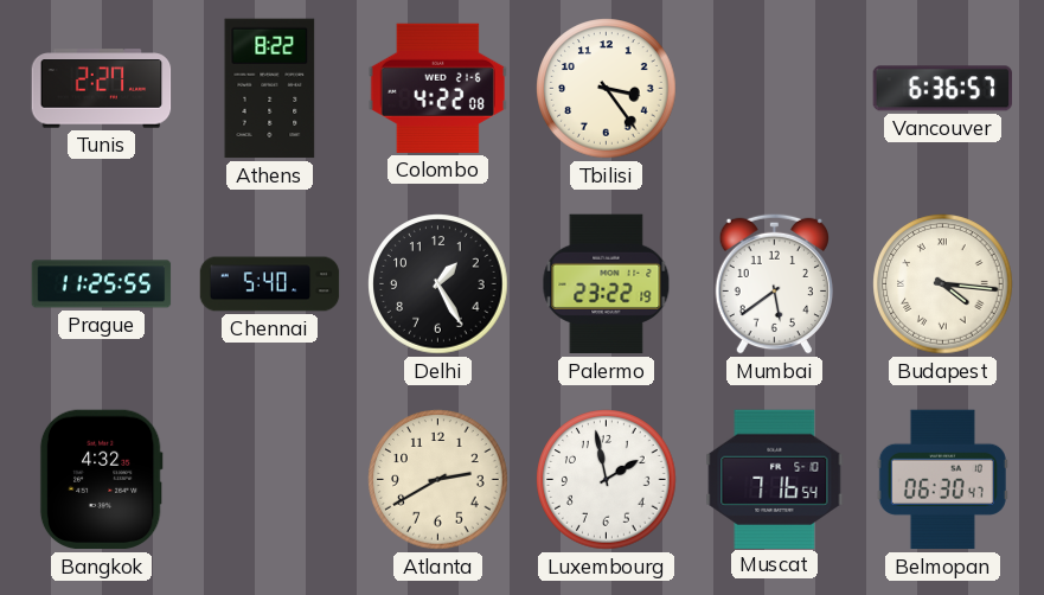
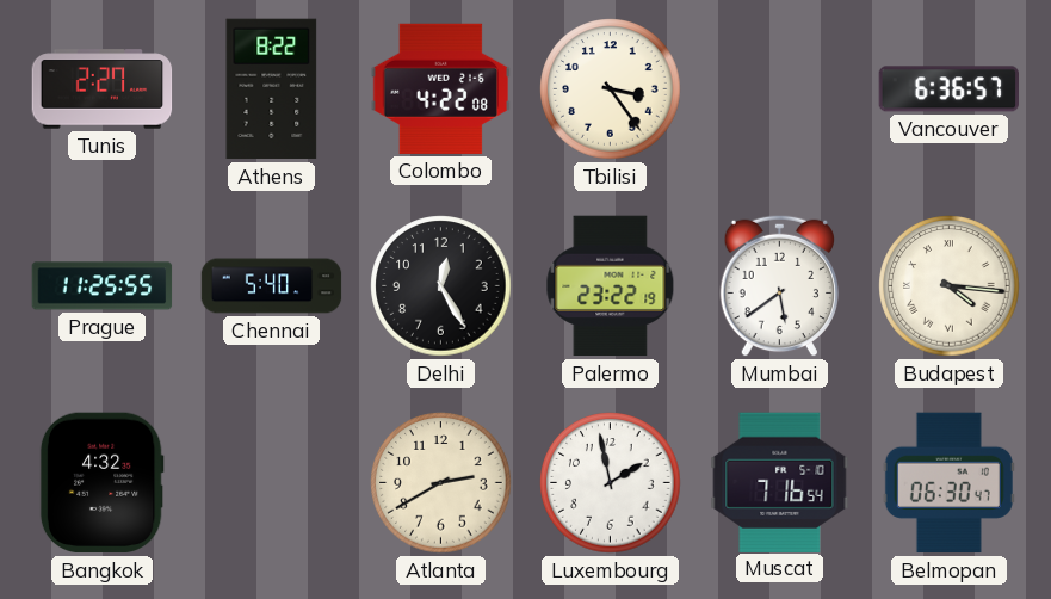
Delhi: 1:25 -> 12:25
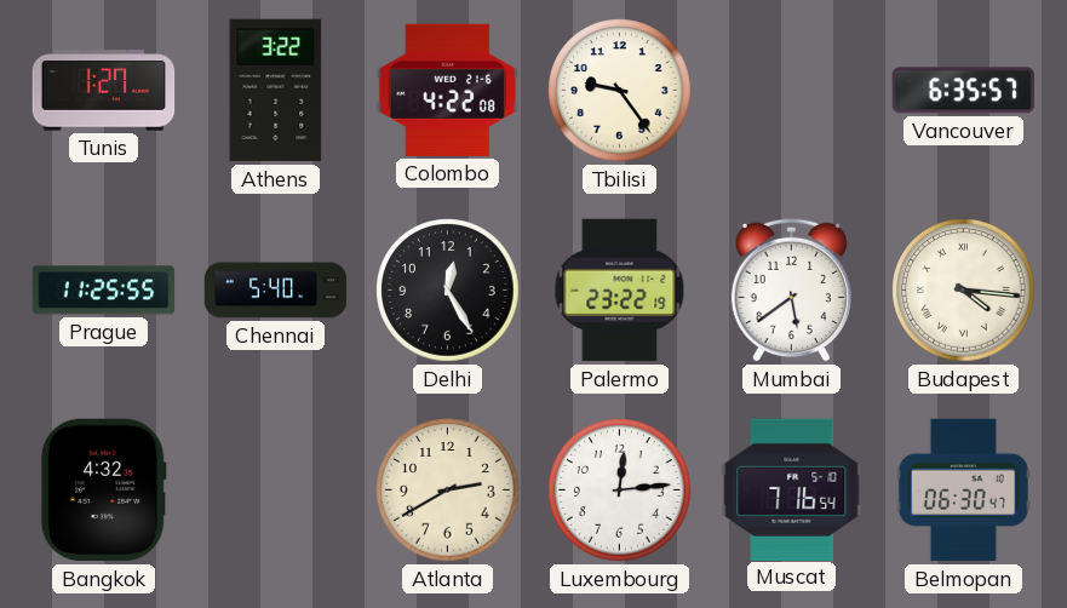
Tunis: 2:27 -> 1:27
Athens: 8:22 -> 3:22
Tbilisi: 3:24 -> 9:24
Vancouver: 6:36 -> 6:35
Luxembourg: 1:58 -> 12:14
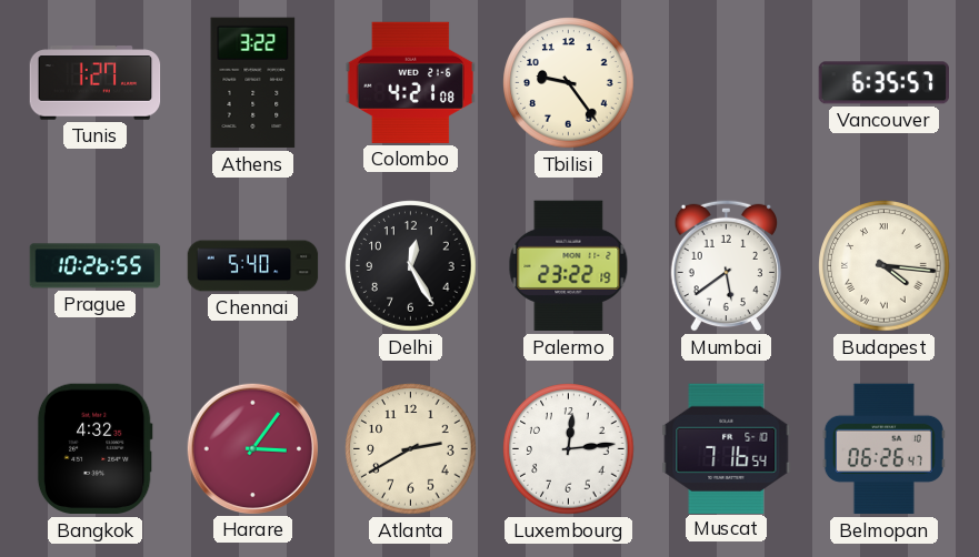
Colombo: 4:22 -> 4:21
Prague: 11:25 -> 10:26
Harare: none -> 3:06
Belmopan: 06:30 -> 06:26
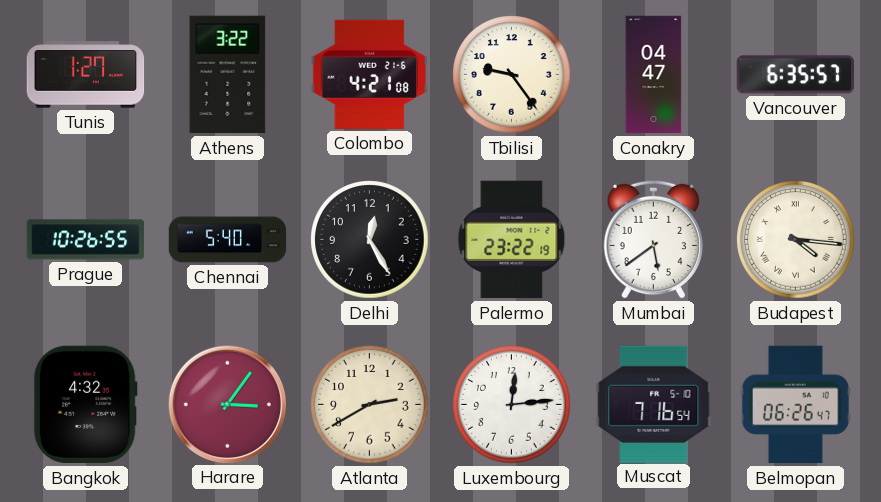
Conakry: none -> 04:47
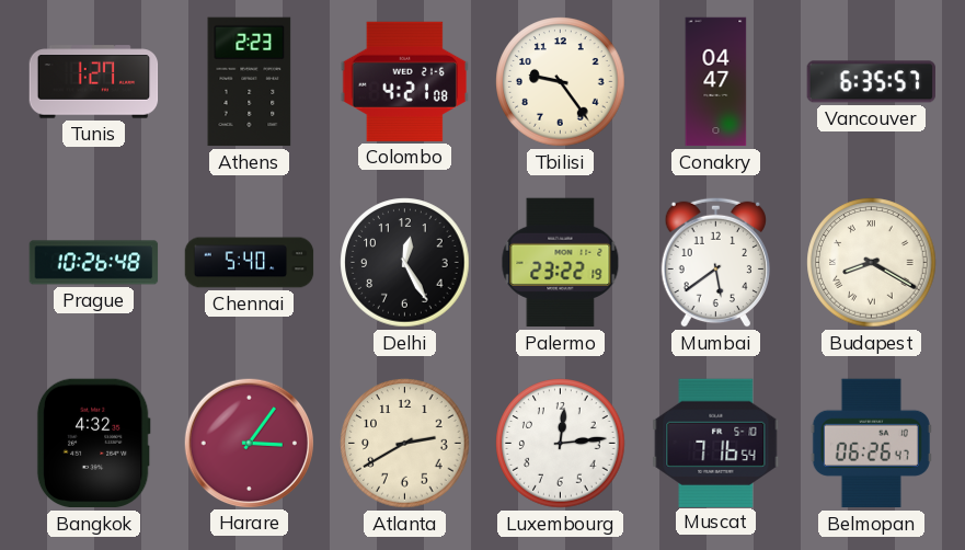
Athens: 3:22 -> 2:23
Prague: 10:26:55 -> 10:26:48
Budapest: 4:16 -> 8:20
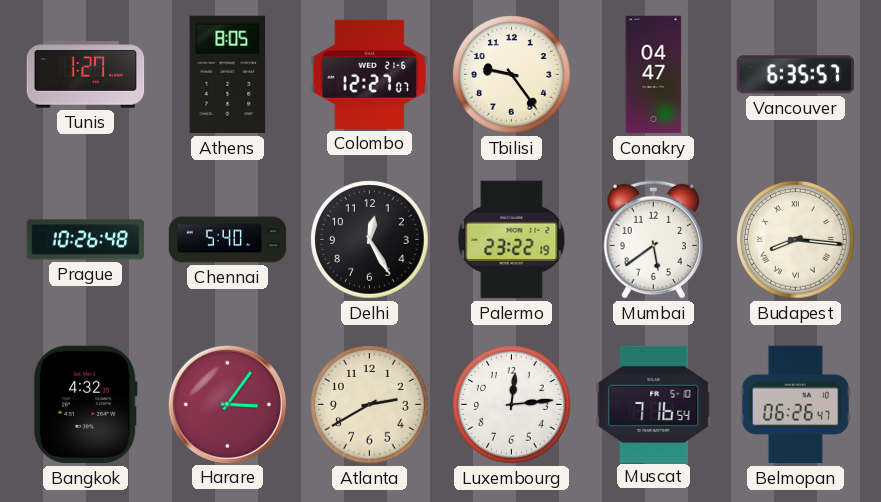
Athens: 2:23 -> 8:05
Colombo: 4:21 -> 12:27
Budapest: 8:20 -> 8:16
